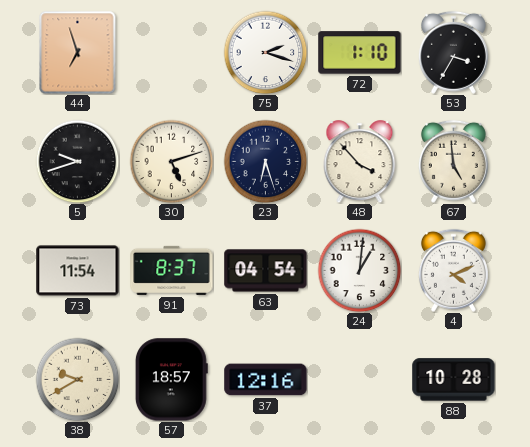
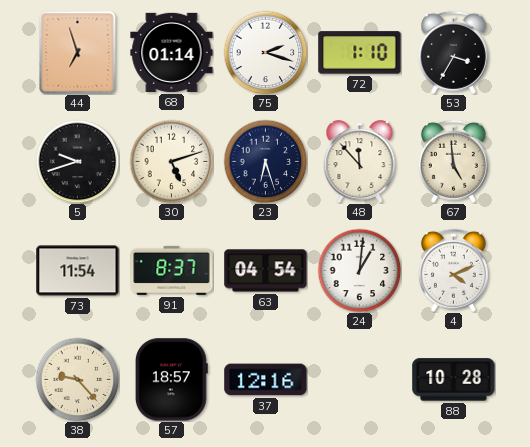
68: none -> 01:14
48: 3:53 -> 11:53
38: 9:40 -> 9:23
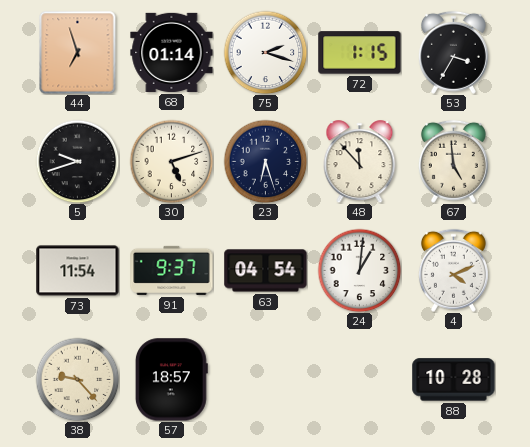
72: 1:10 -> 1:15
91: 8:37 -> 9:37
37: 12:16 -> none
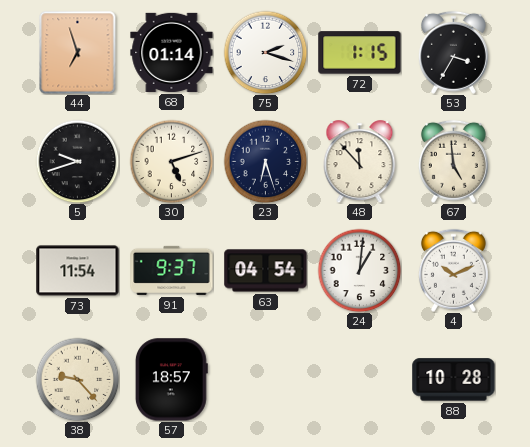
4: 4:11 -> 10:11
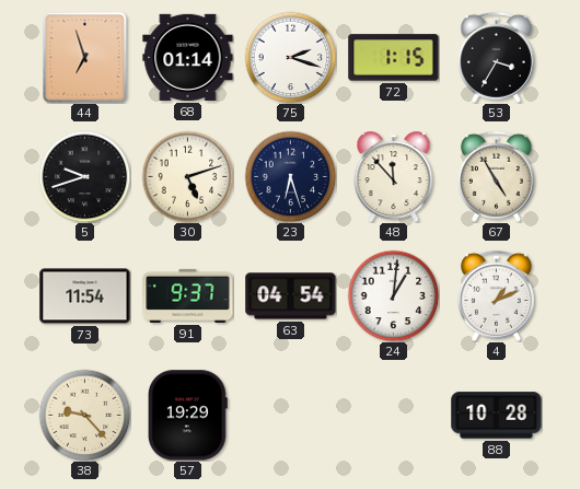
67: 4:59 -> 4:55
4: 10:11 -> 1:11
57: 18:57 -> 19:29
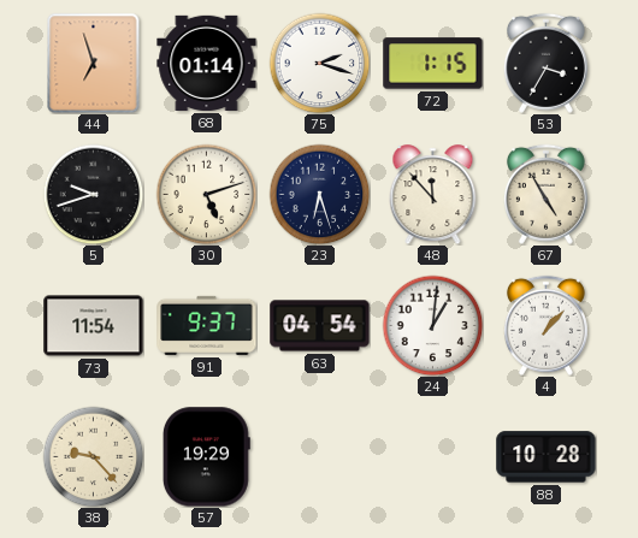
4: 1:11 -> 1:07
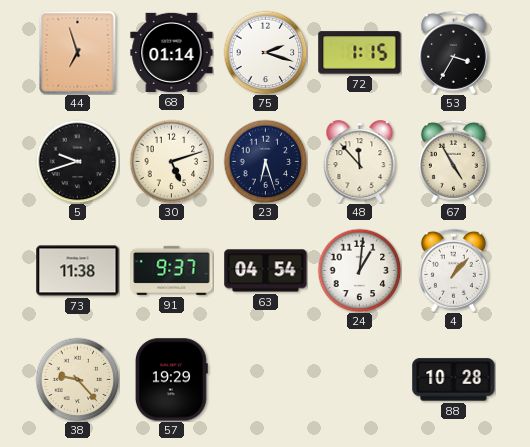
73: 11:54 -> 11:38
